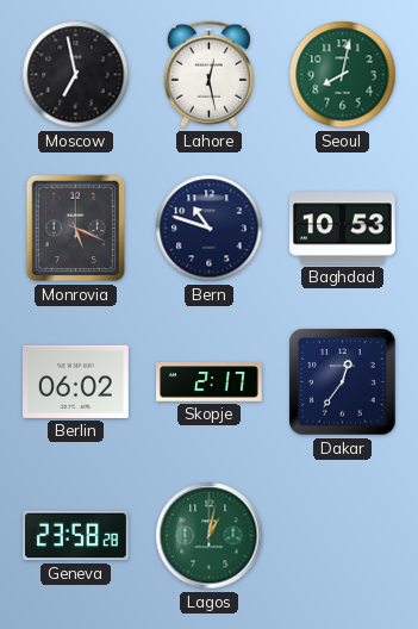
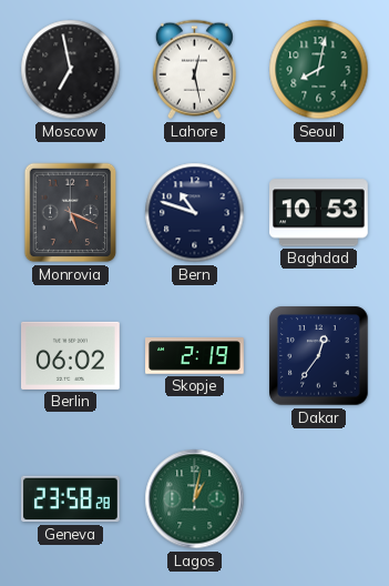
Skopje: 2:17 -> 2:19
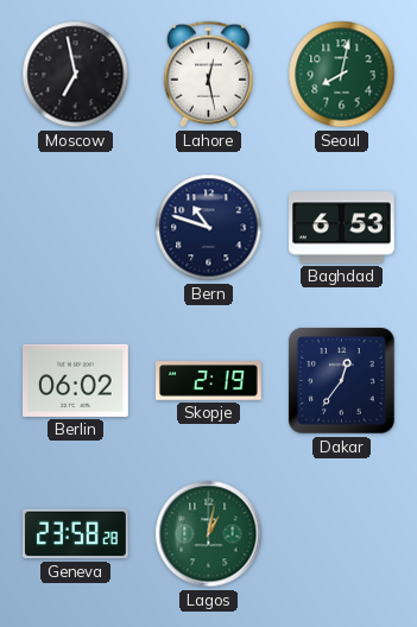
Monrovia: 5:19 -> none
Baghdad: 10:53 -> 6:53
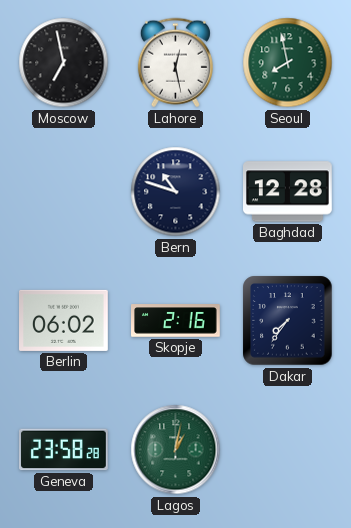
Seoul: 8:02 -> 7:58
Baghdad: 6:53 -> 12:28
Skopje: 2:19 -> 2:16
Dakar: 12:36 -> 7:36
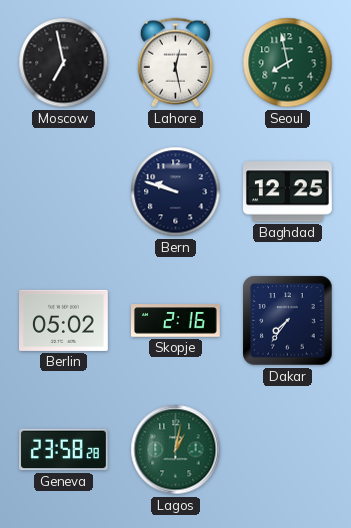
Bern: 10:48 -> 9:48
Baghdad: 12:28 -> 12:25
Berlin: 06:02 -> 05:02
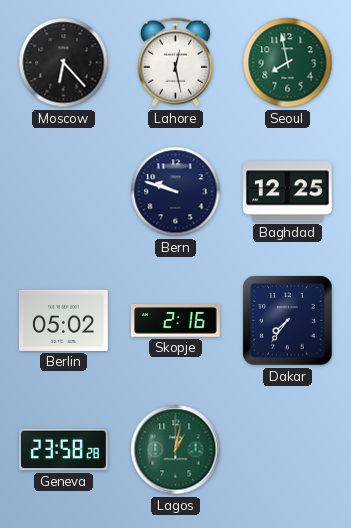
Moscow: 6:58 -> 6:23
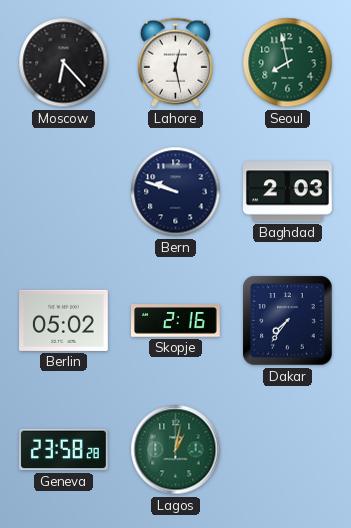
Baghdad: 12:25 -> 2:03
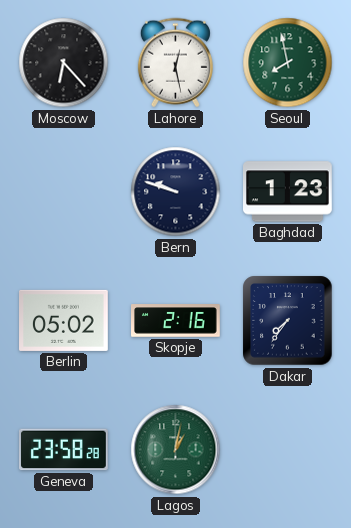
Baghdad: 2:03 -> 1:23
